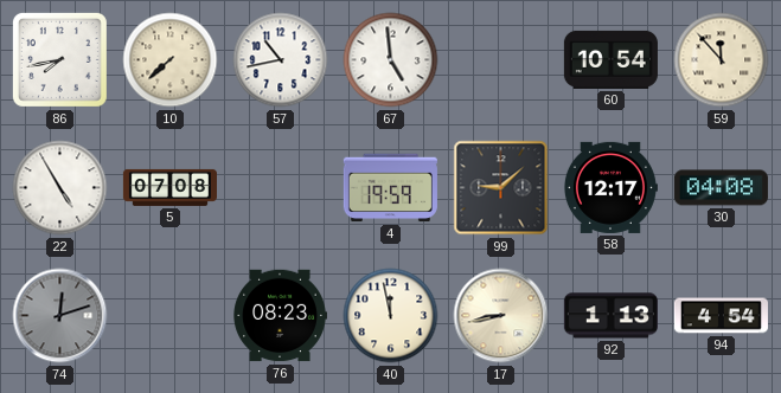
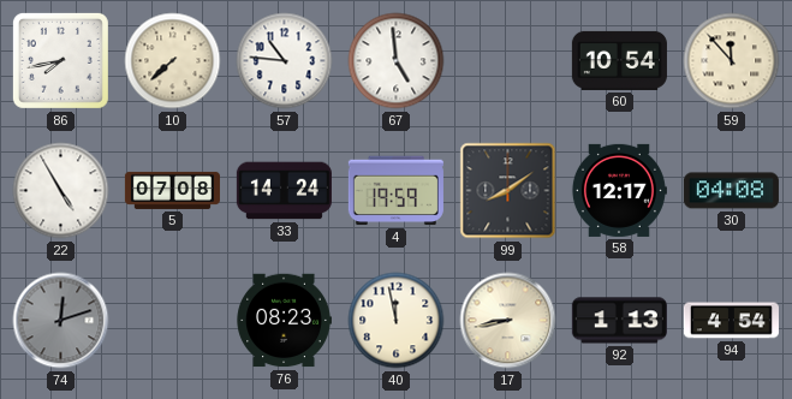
57: 10:43 -> 10:46
33: none -> 14:24
99: 9:08 -> 8:09
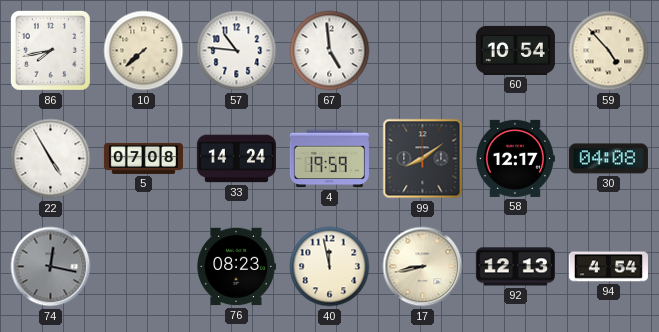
59: 11:53 -> 4:53
74: 12:12 -> 12:17
92: 1:13 -> 12:13
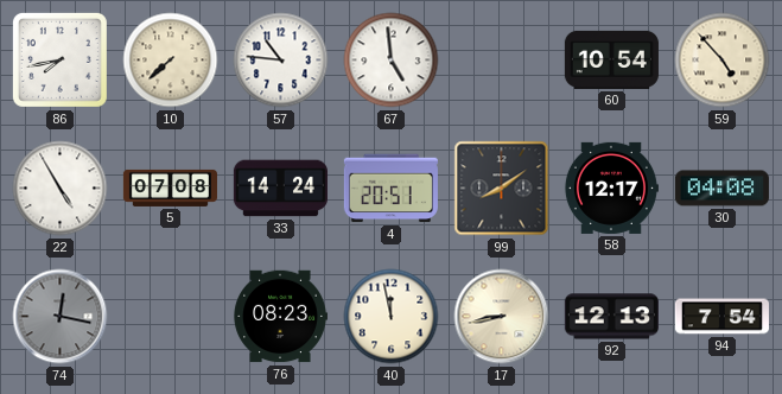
4: 19:59 -> 20:51
94: 4:54 -> 7:54
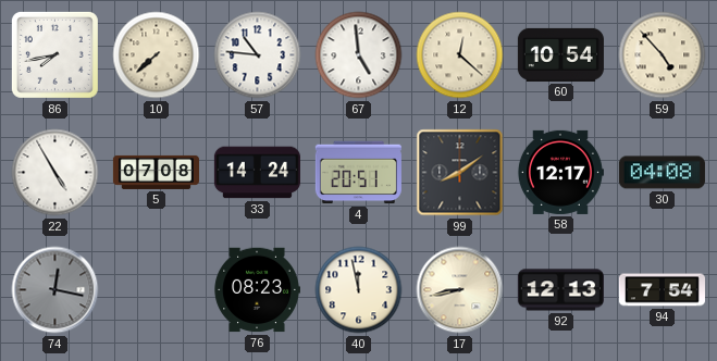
12: none -> 12:22
